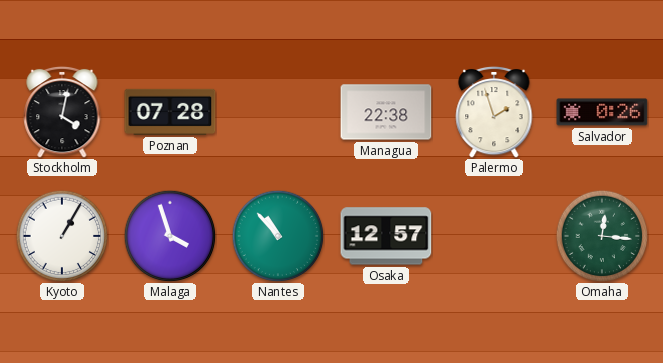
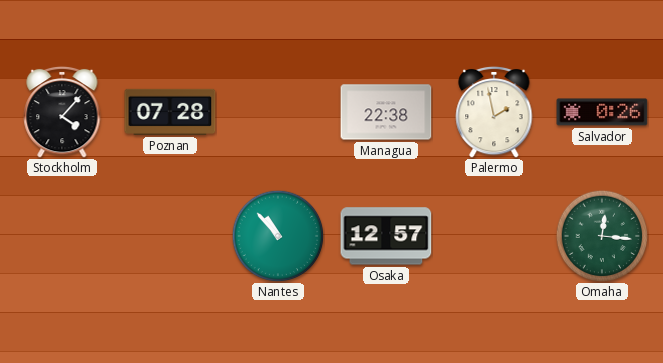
Stockholm: 4:02 -> 4:07
Palermo: 1:57 -> 1:58
Kyoto: 1:05 -> none
Malaga: 3:57 -> none
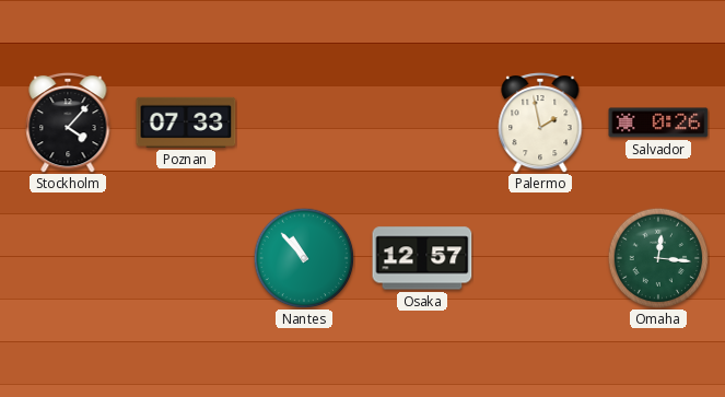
Poznan: 07:28 -> 07:33
Managua: 22:38 -> none
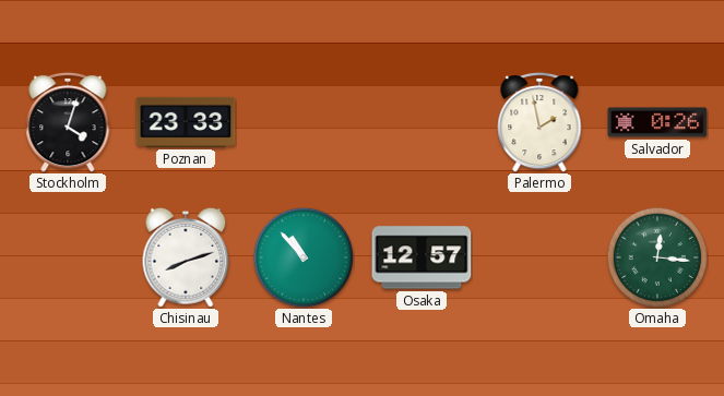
Stockholm: 4:07 -> 4:03
Poznan: 07:33 -> 23:33
Chisinau: none -> 8:12
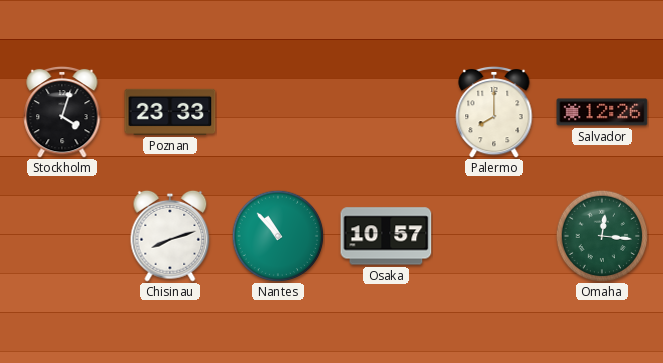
Palermo: 1:58 -> 8:00
Salvador: 0:26 -> 12:26
Osaka: 12:57 -> 10:57
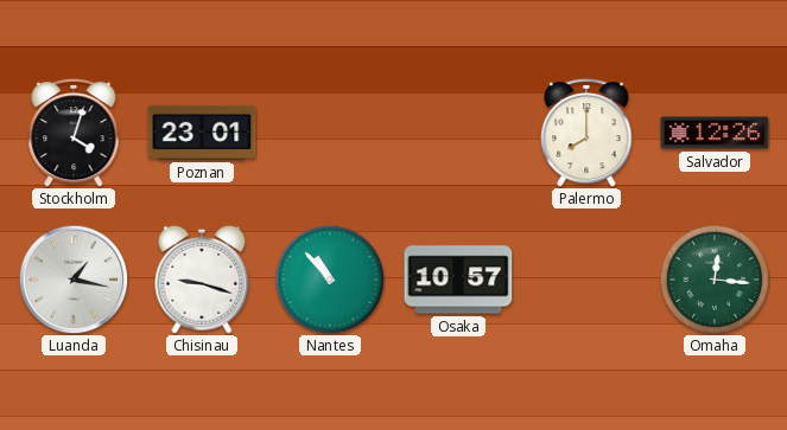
Poznan: 23:33 -> 23:01
Luanda: none -> 1:17
Chisinau: 8:12 -> 9:18
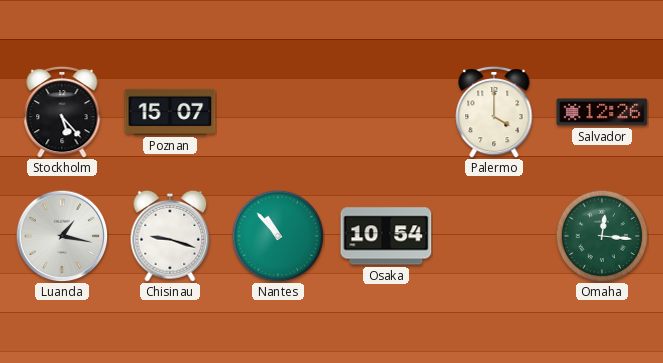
Stockholm: 4:03 -> 5:23
Poznan: 23:01 -> 15:07
Palermo: 8:00 -> 4:00
Osaka: 10:57 -> 10:54
